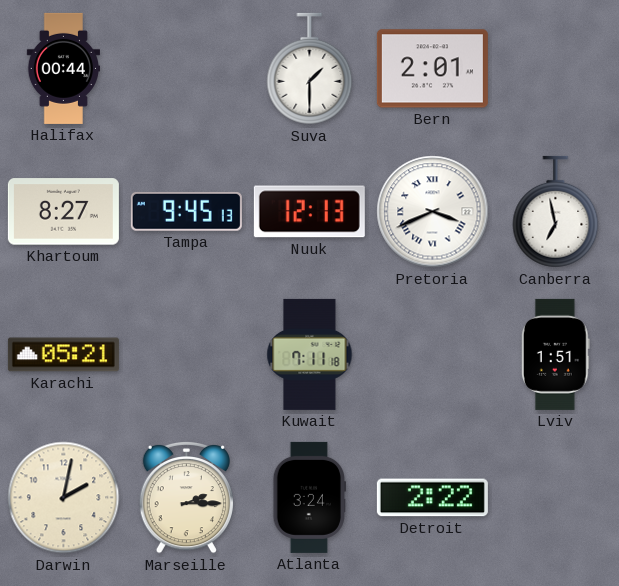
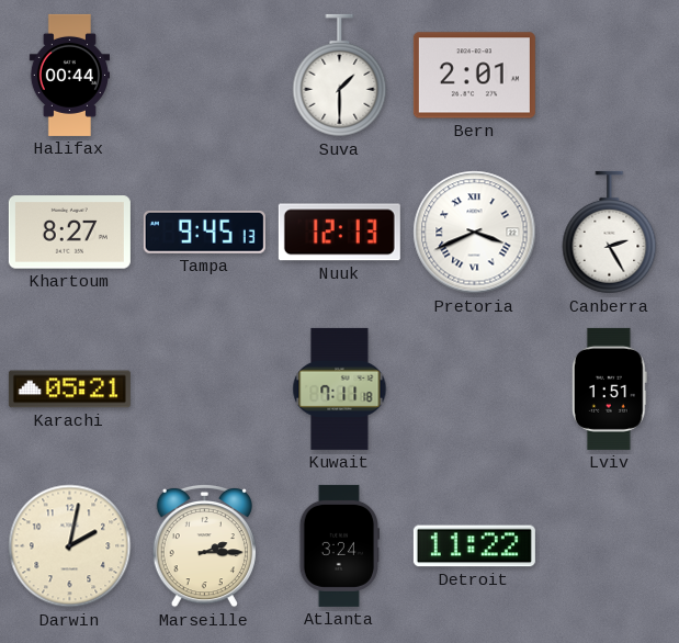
Canberra: 6:58 -> 2:25
Detroit: 2:22 -> 11:22
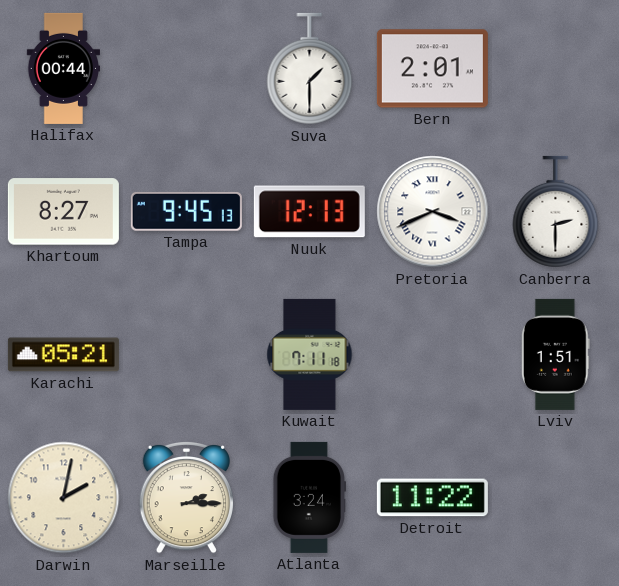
Canberra: 2:25 -> 2:30
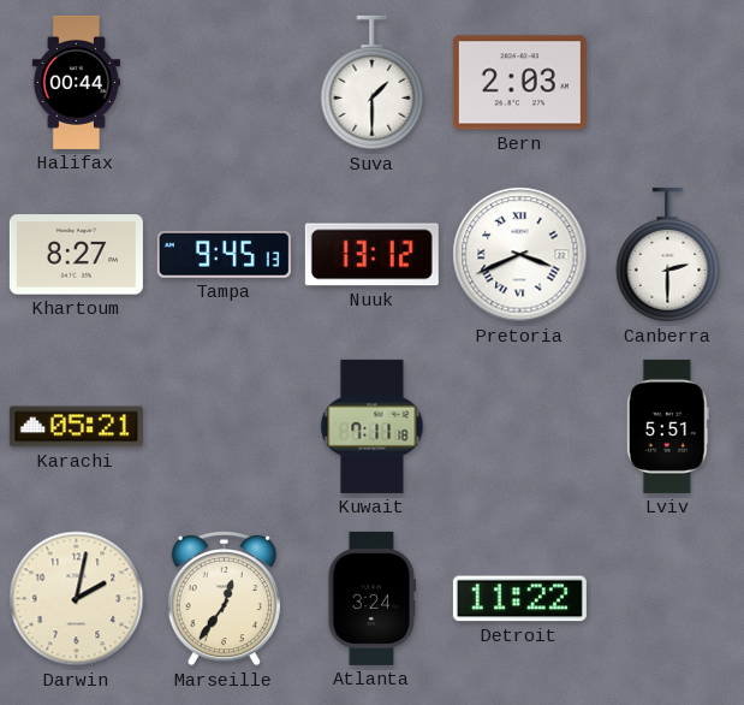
Bern: 2:01 -> 2:03
Nuuk: 12:13 -> 13:12
Lviv: 1:51 -> 5:51
Marseille: 2:15 -> 12:36
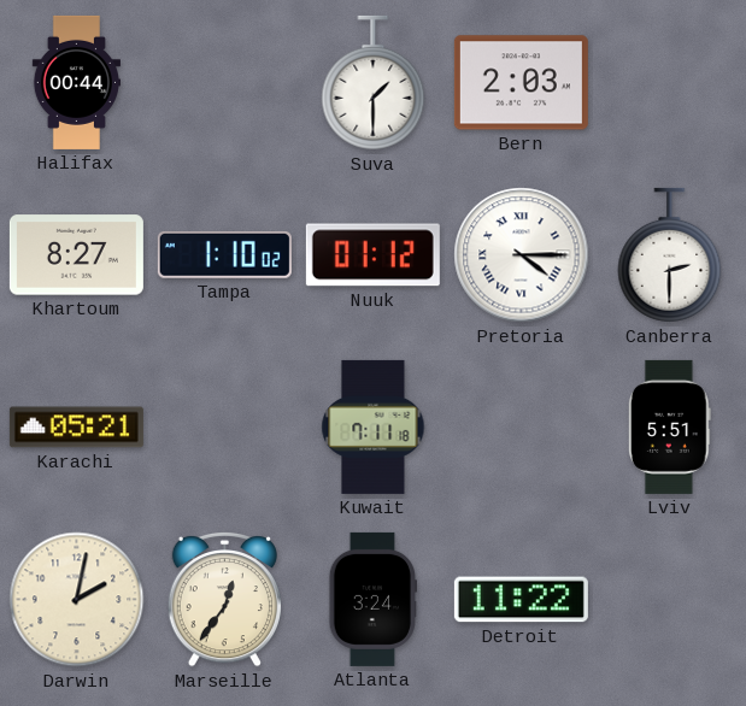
Tampa: 9:45 -> 1:10
Nuuk: 13:12 -> 01:12
Pretoria: 3:41 -> 4:15
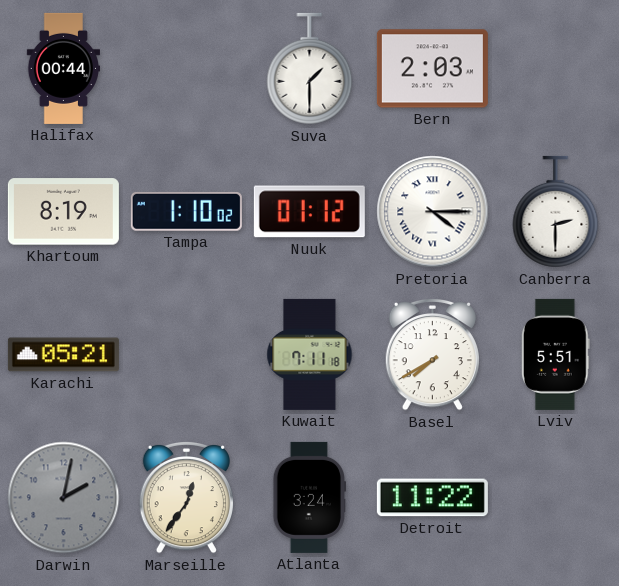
Khartoum: 8:27 -> 8:19
Basel: none -> 7:40
Darwin dial: cream -> grey
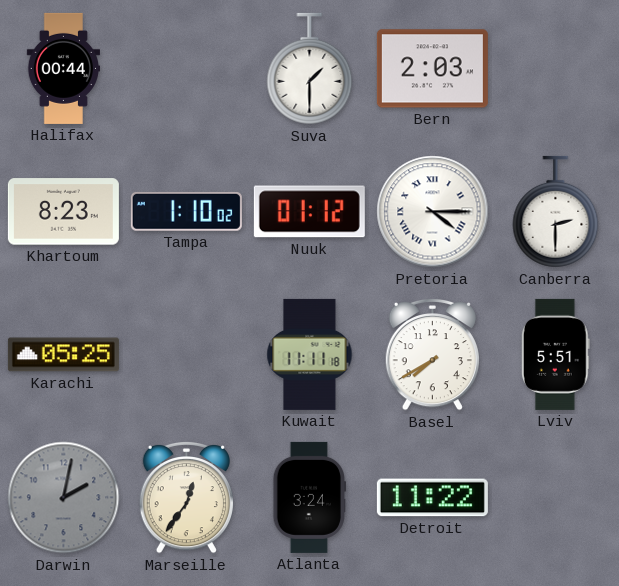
Khartoum: 8:19 -> 8:23
Karachi: 05:21 -> 05:25
Kuwait: 7:11 -> 11:11
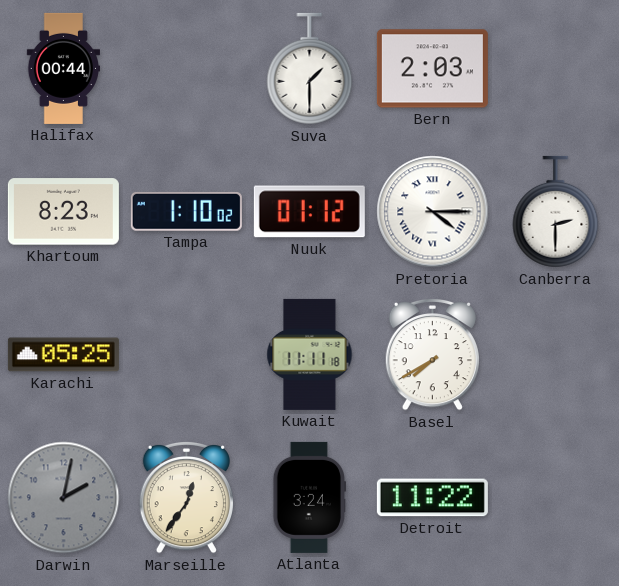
Lviv: 5:51 -> none
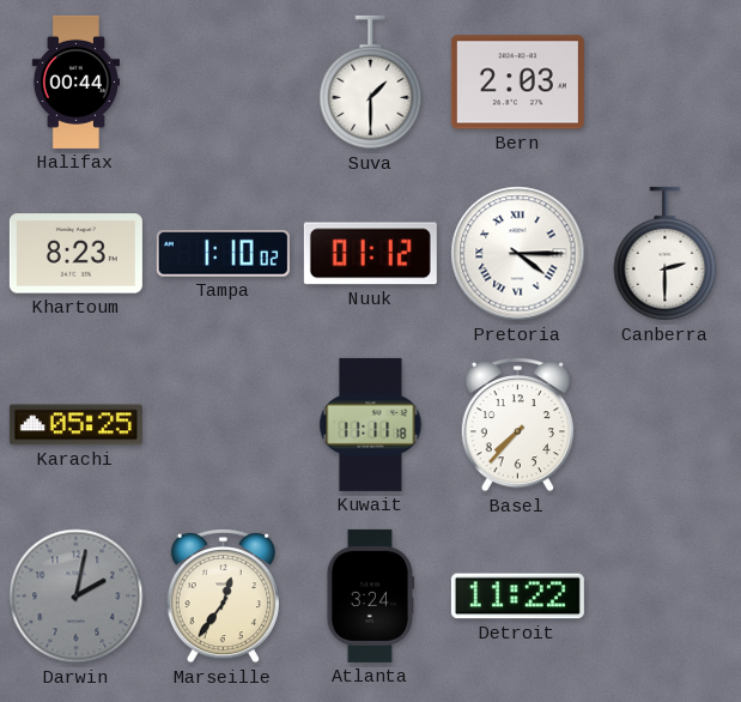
Basel: 7:40 -> 7:37
